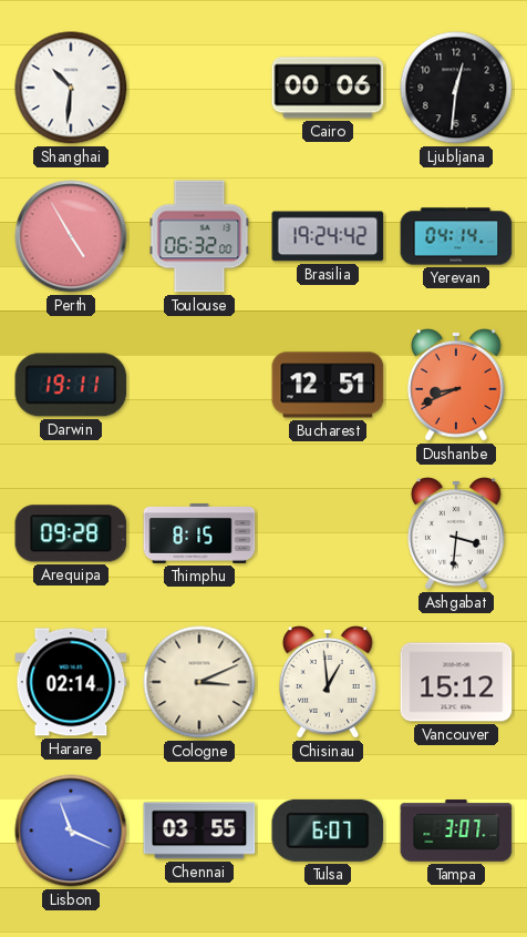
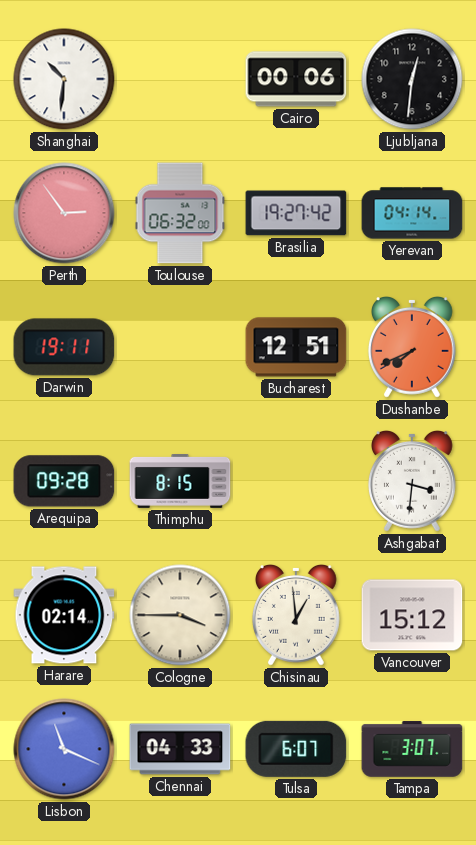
Perth: 4:55 -> 2:54
Brasilia: 19:24 -> 19:27
Dushanbe: 8:41 -> 7:41
Cologne: 3:11 -> 3:45
Chennai: 03:55 -> 04:33
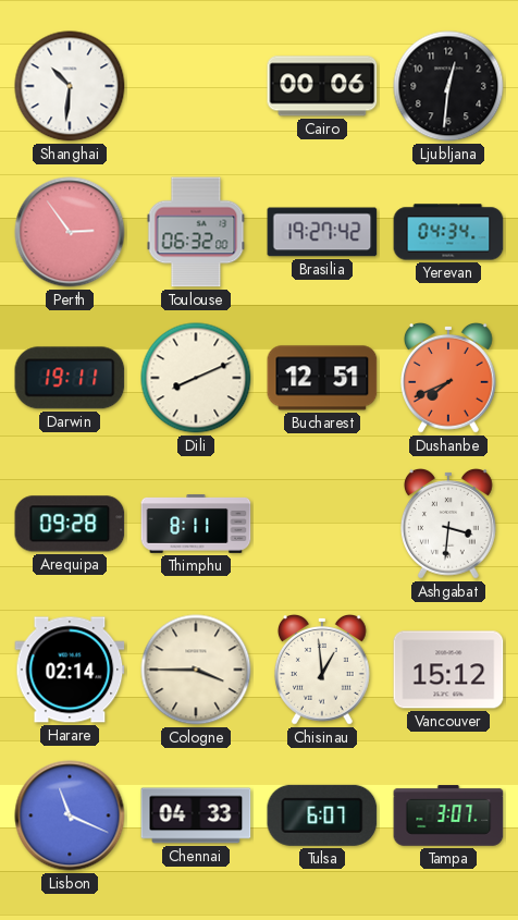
Yerevan: 04:14 -> 04:34
Dili: none -> 8:11
Thimphu: 8:15 -> 8:11
